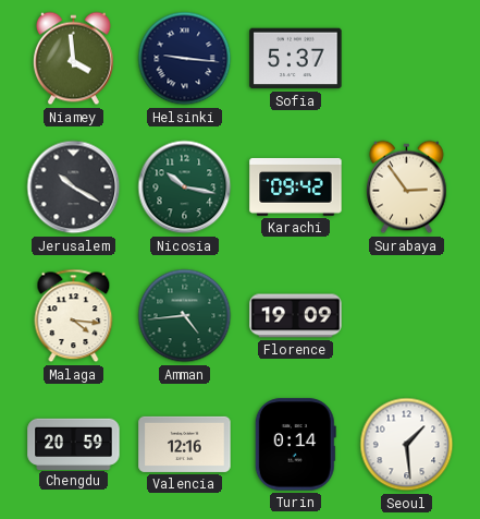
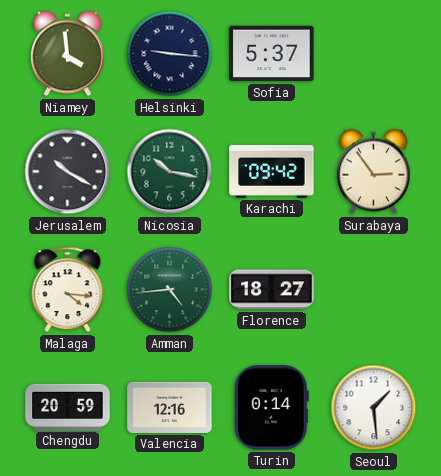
Florence: 19:09 -> 18:27
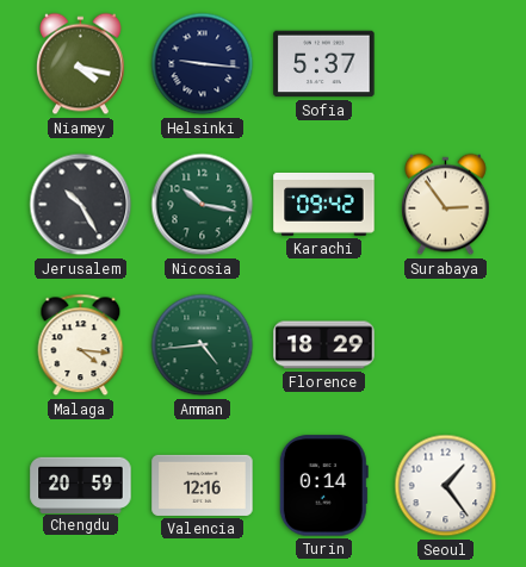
Niamey: 3:59 -> 4:17
Jerusalem: 10:20 -> 10:25
Florence: 18:27 -> 18:29
Seoul: 1:29 -> 1:24
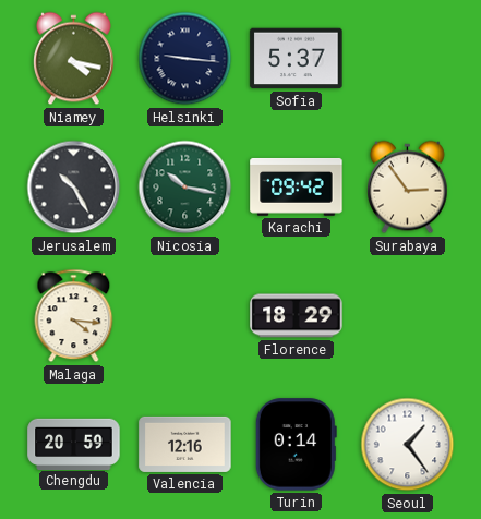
Amman: 4:44 -> none
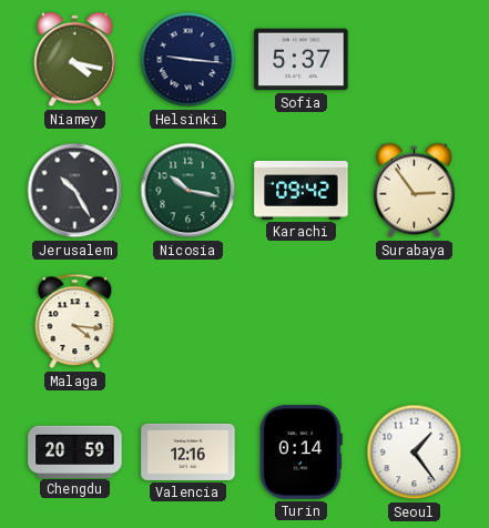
Florence: 18:29 -> none
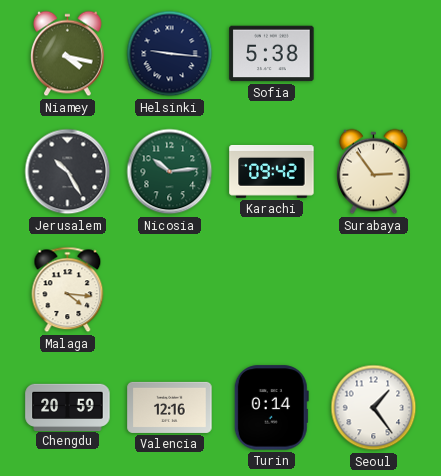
Sofia: 5:37 -> 5:38
Nicosia: 10:17 -> 10:14
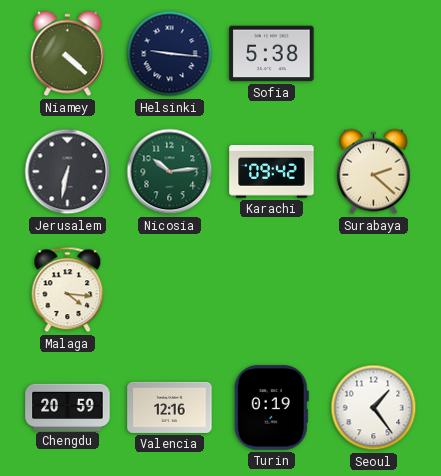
Niamey: 4:17 -> 4:22
Jerusalem: 10:25 -> 6:32
Surabaya: 2:54 -> 2:22
Turin: 0:14 -> 0:19
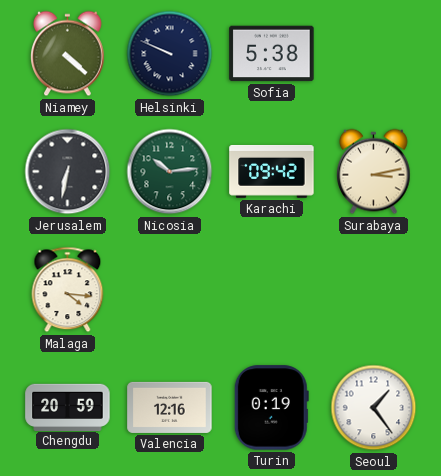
Helsinki: 9:16 -> 9:49
Surabaya: 2:22 -> 3:13
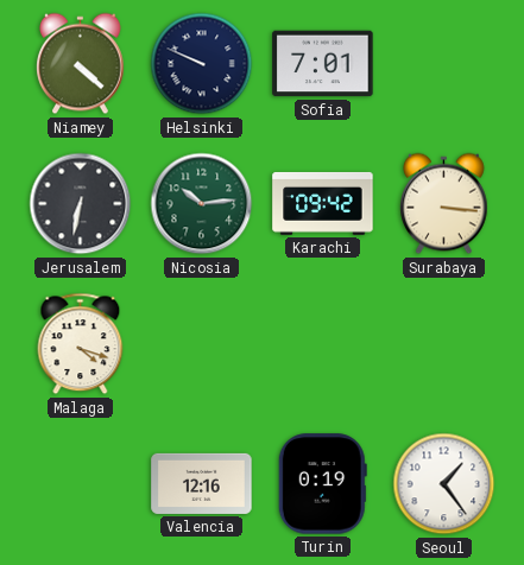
Sofia: 5:38 -> 7:01
Surabaya: 3:13 -> 3:16
Malaga: 4:16 -> 4:18
Chengdu: 20:59 -> none
